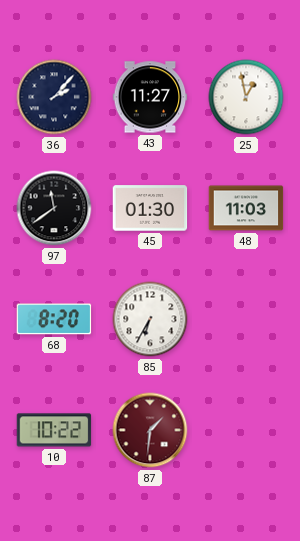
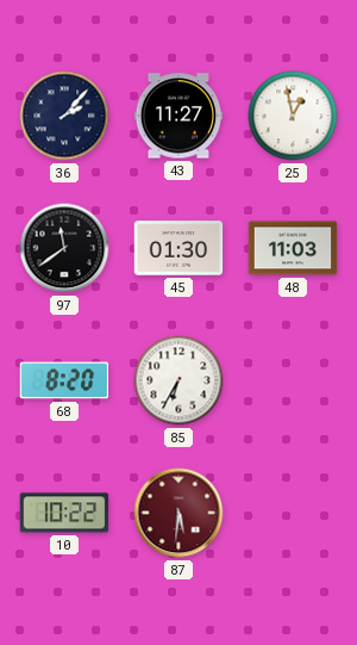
87: 1:31 -> 5:31
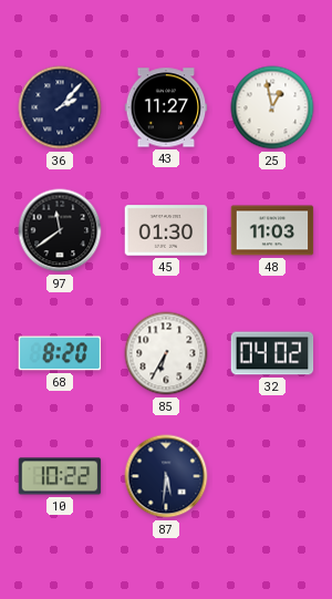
32: none -> 04:02
87 dial: burgundy -> navy
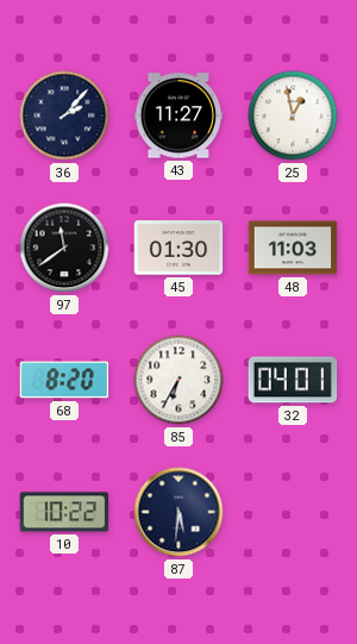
32: 04:02 -> 04:01
